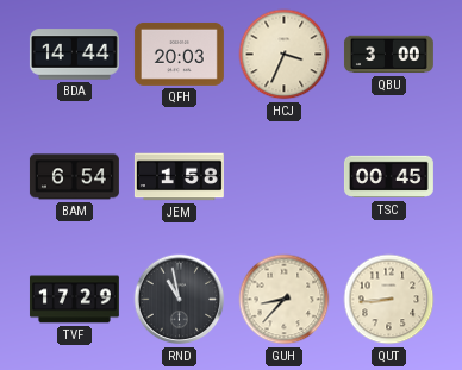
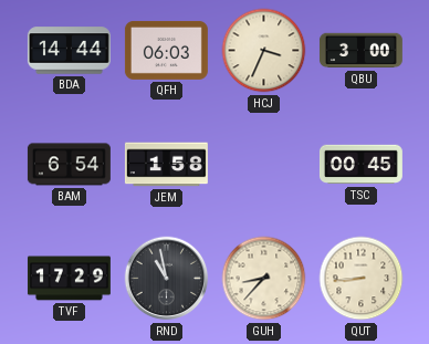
QFH: 20:03 -> 06:03
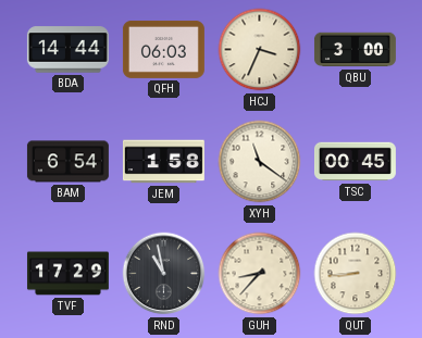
XYH: none -> 11:21
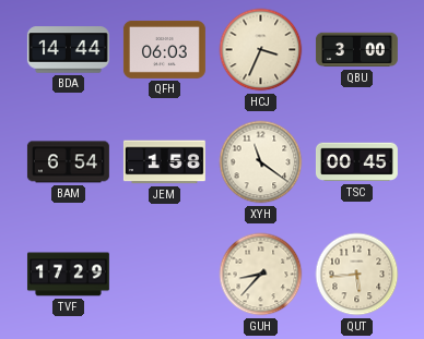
RND: 10:58 -> none
QUT: 8:44 -> 5:44
